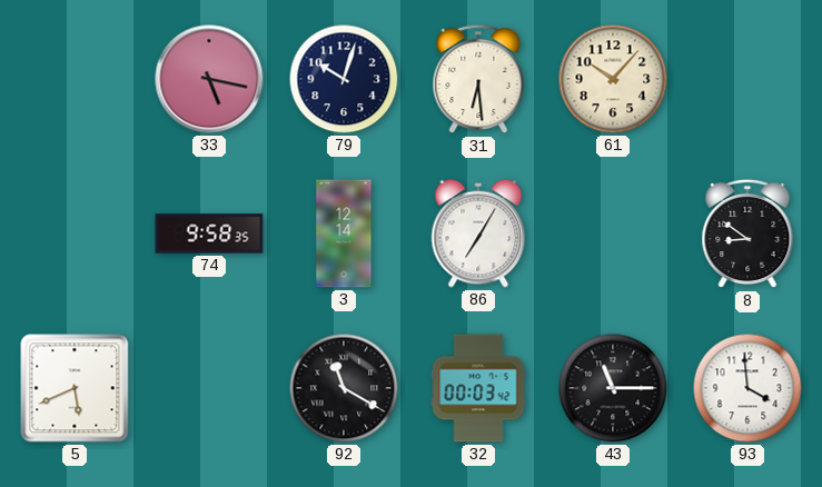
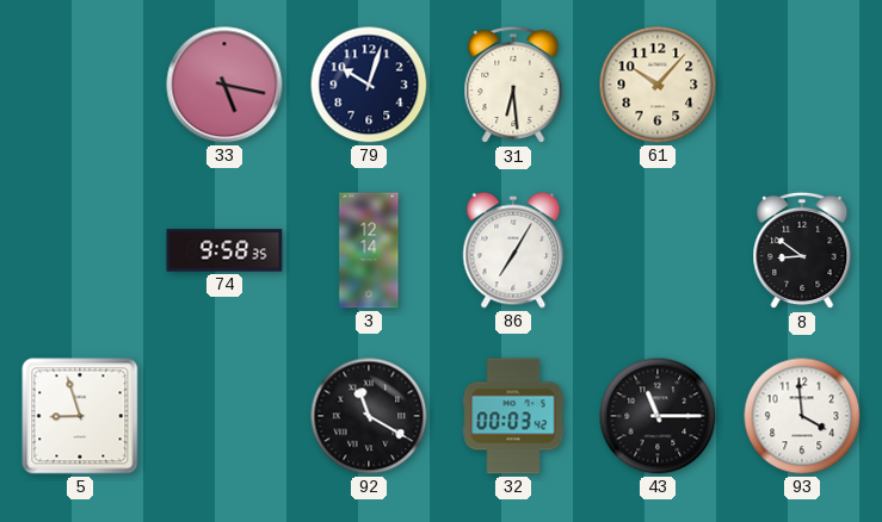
5: 5:41 -> 8:57
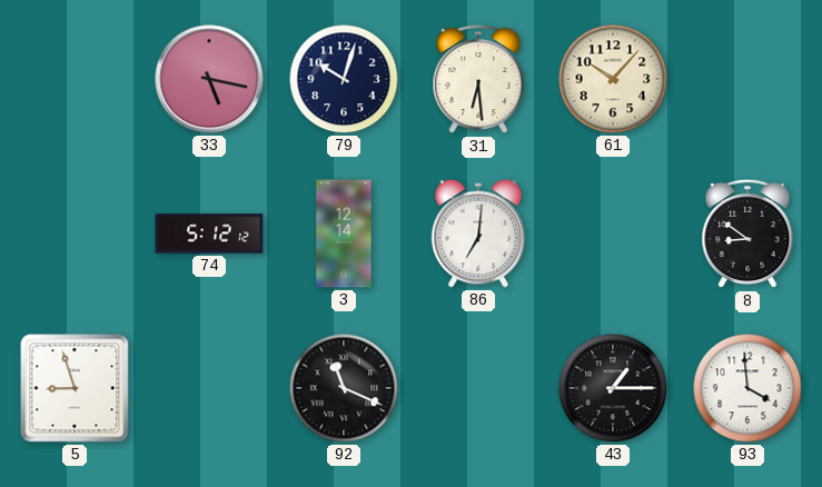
74: 9:58 -> 5:12
86: 7:05 -> 7:01
92: 11:20 -> 11:19
32: 00:03 -> none
43: 11:15 -> 1:15
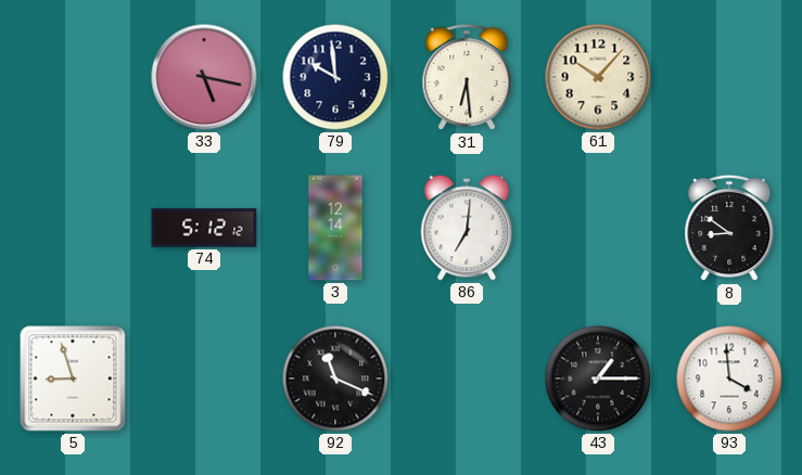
79: 10:03 -> 9:59
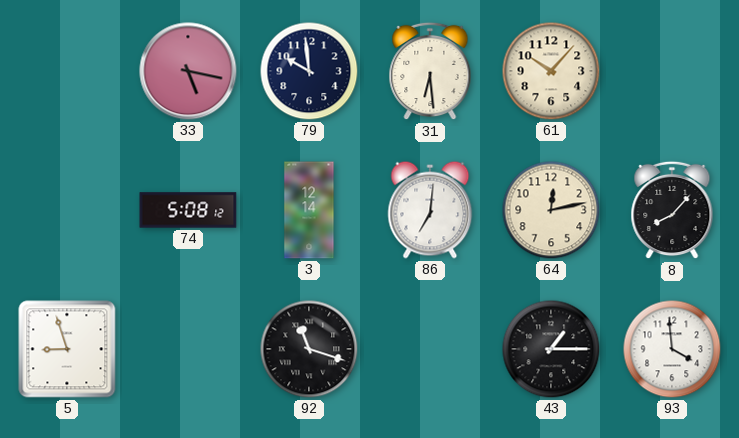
74: 5:12 -> 5:08
64: none -> 12:13
8: 8:51 -> 8:07
92: 11:19 -> 11:18
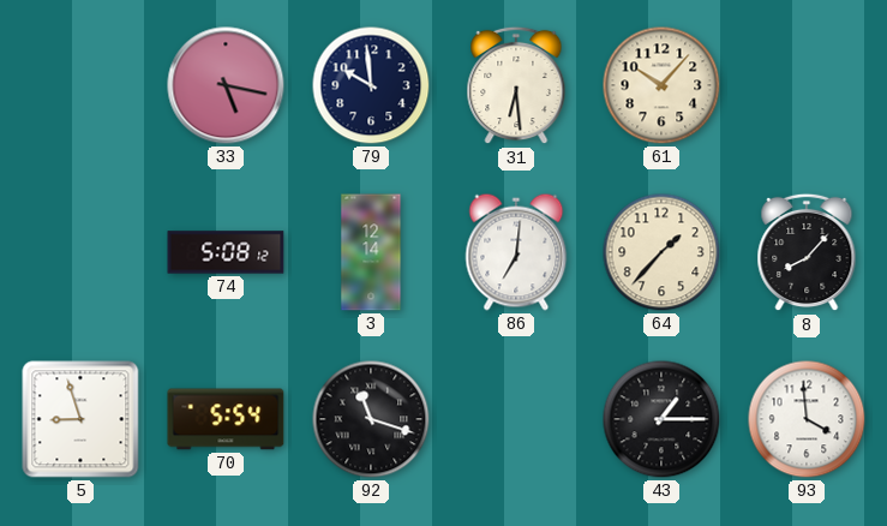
64: 12:13 -> 1:37
70: none -> 5:54
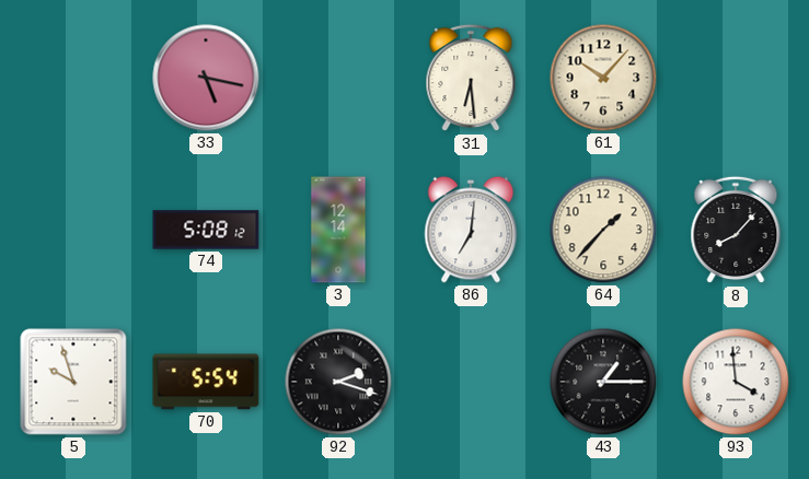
79: 9:59 -> none
5: 8:57 -> 9:57
92: 11:18 -> 2:18
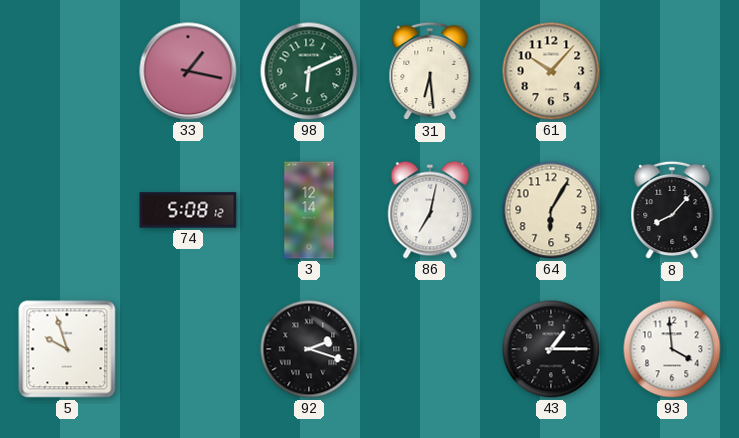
33: 5:17 -> 1:17
98: none -> 6:11
86: 7:01 -> 7:02
64: 1:37 -> 6:05
70: 5:54 -> none
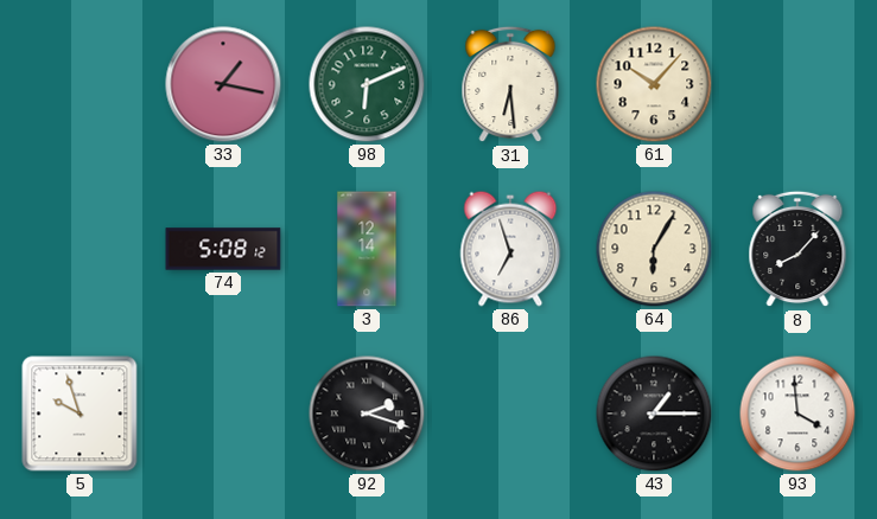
86: 7:02 -> 6:57
